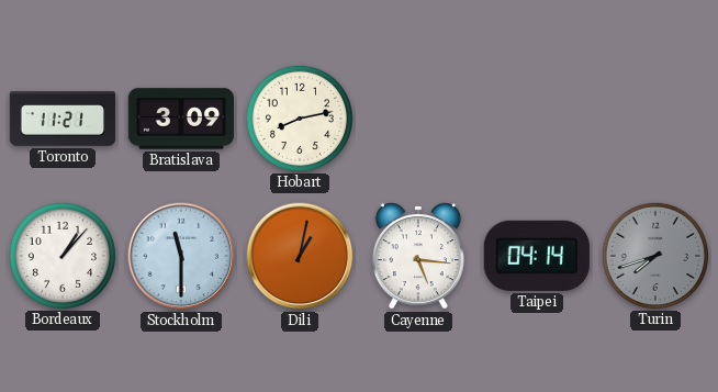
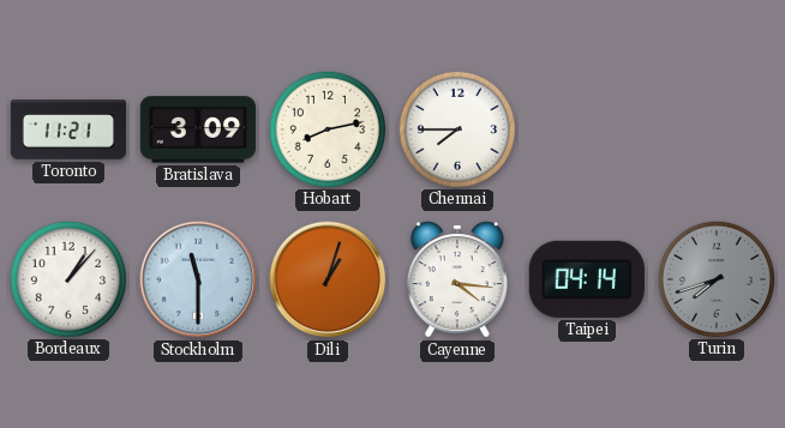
Chennai: none -> 7:45
Dili: 1:02 -> 1:03
Cayenne: 5:16 -> 4:16
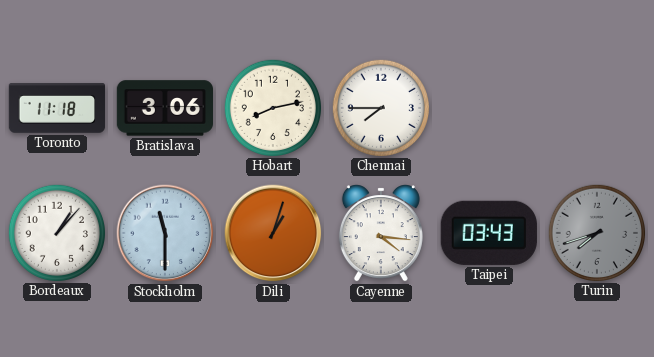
Toronto: 11:21 -> 11:18
Bratislava: 3:09 -> 3:06
Taipei: 04:14 -> 03:43
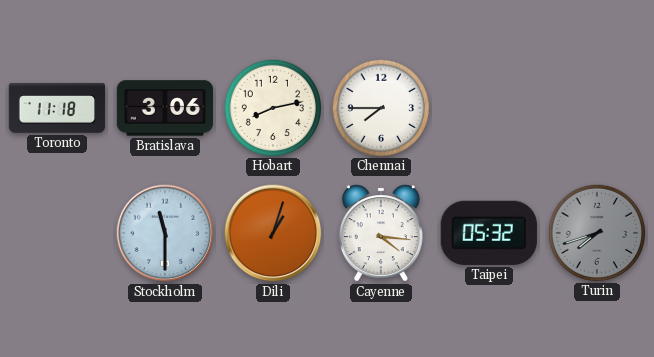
Bordeaux: 1:07 -> none
Taipei: 03:43 -> 05:32
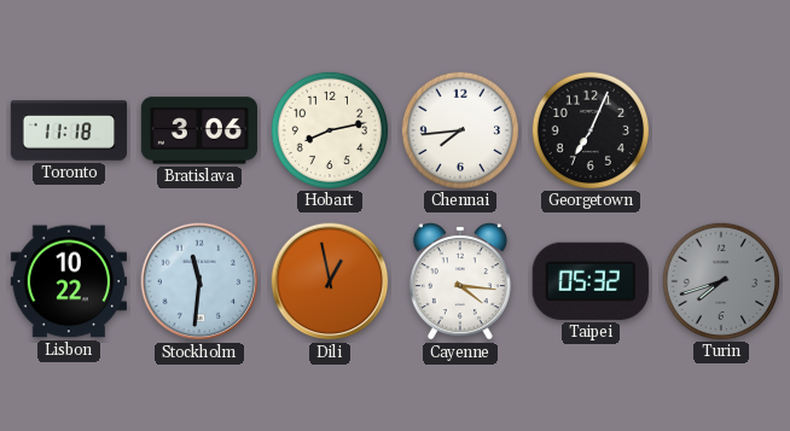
Chennai: 7:45 -> 7:44
Georgetown: none -> 7:04
Lisbon: none -> 10:22
Stockholm: 11:30 -> 11:31
Dili: 1:03 -> 12:58
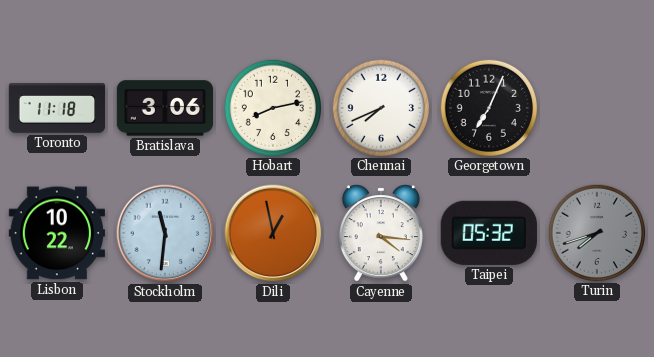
Chennai: 7:44 -> 7:41
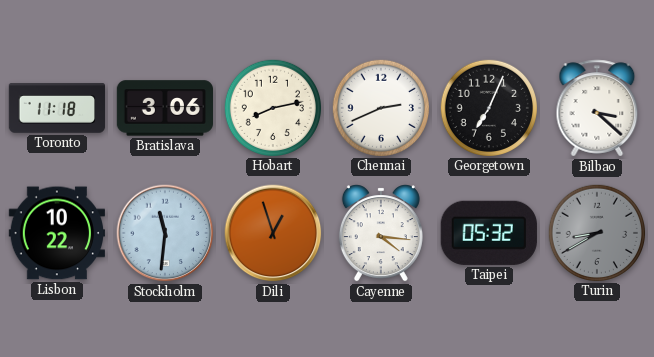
Chennai: 7:41 -> 2:41
Bilbao: none -> 3:22
Dili: 12:58 -> 12:57
Turin: 7:42 -> 8:40
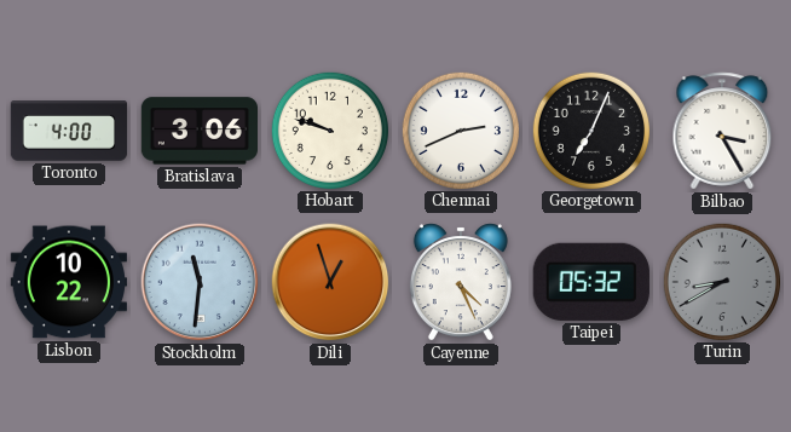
Toronto: 11:18 -> 4:00
Hobart: 8:13 -> 9:48
Bilbao: 3:22 -> 3:25
Cayenne: 4:16 -> 4:26
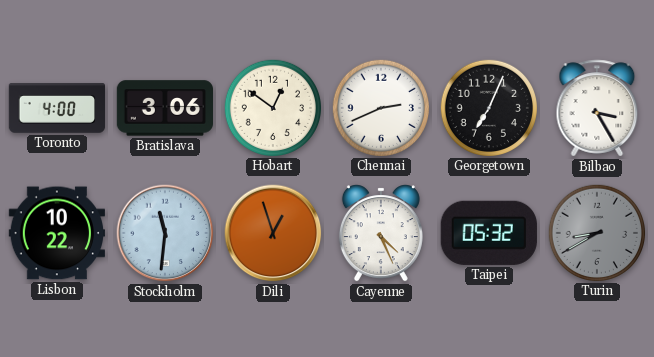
Hobart: 9:48 -> 12:51
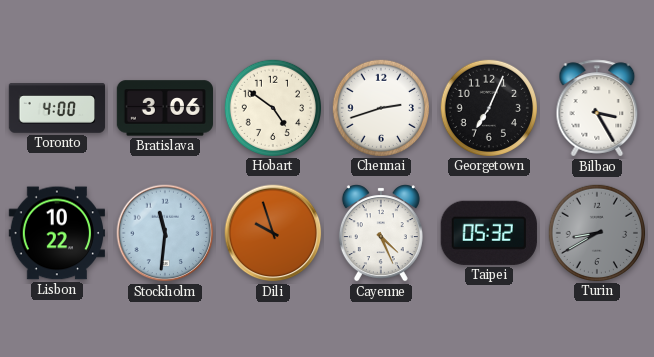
Hobart: 12:51 -> 4:51
Chennai: 2:41 -> 2:42
Dili: 12:57 -> 9:57
